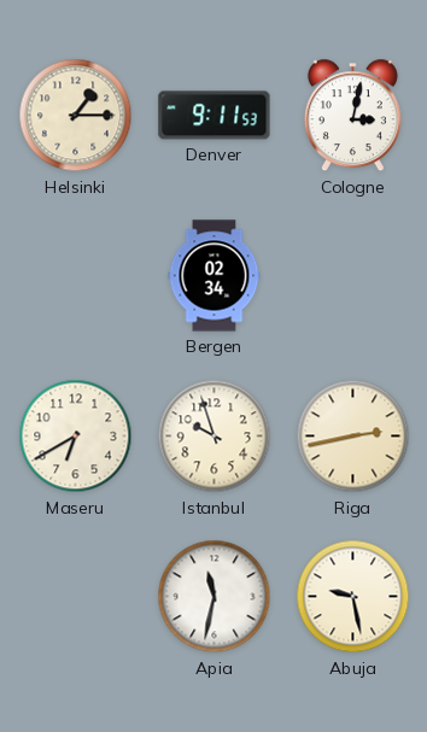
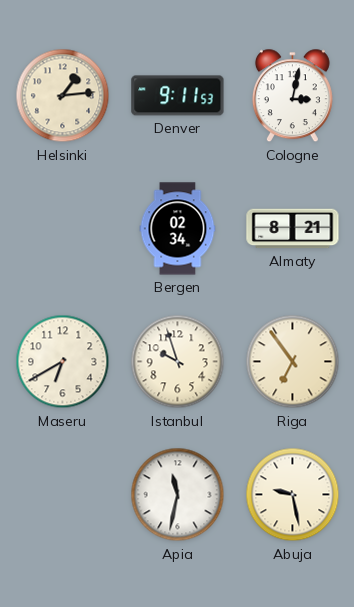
Helsinki: 1:15 -> 1:14
Almaty: none -> 8:21
Riga: 2:43 -> 6:54
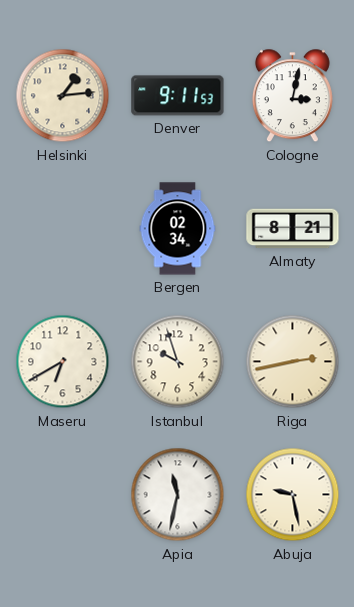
Riga: 6:54 -> 2:43
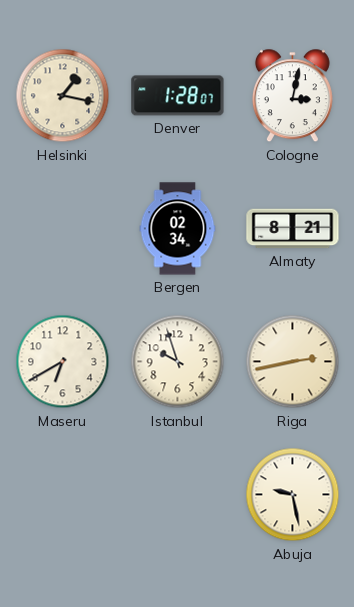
Helsinki: 1:14 -> 1:17
Denver: 9:11 -> 1:28
Apia: 11:32 -> none
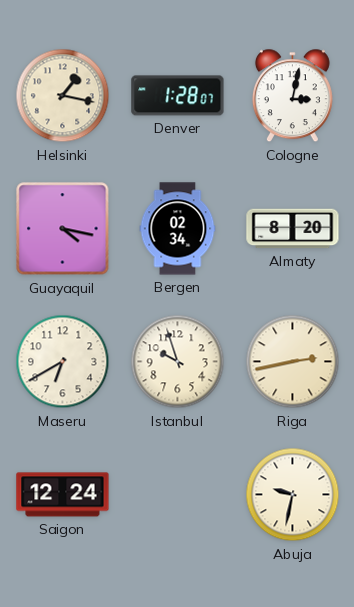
Guayaquil: none -> 4:17
Almaty: 8:21 -> 8:20
Saigon: none -> 12:24
Abuja: 9:28 -> 9:32
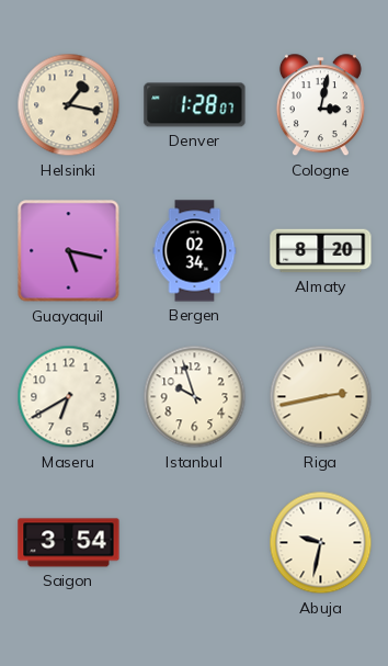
Guayaquil: 4:17 -> 5:17
Saigon: 12:24 -> 3:54
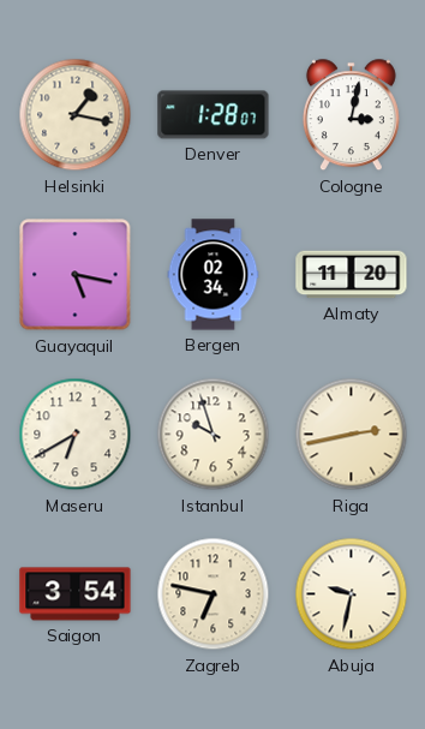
Almaty: 8:20 -> 11:20
Zagreb: none -> 6:47
